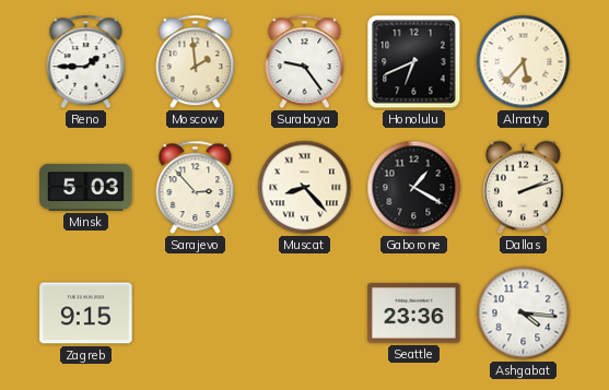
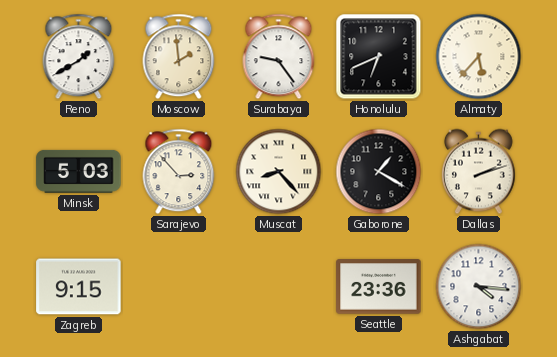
Reno: 1:45 -> 1:40
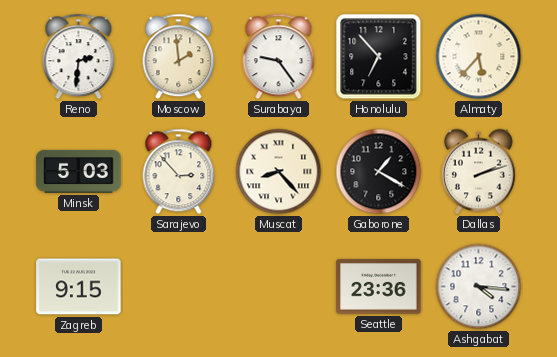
Reno: 1:40 -> 2:31
Honolulu: 6:41 -> 6:53
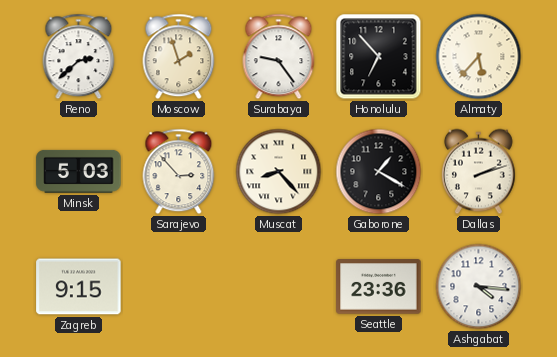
Reno: 2:31 -> 2:38
Moscow: 1:59 -> 1:57
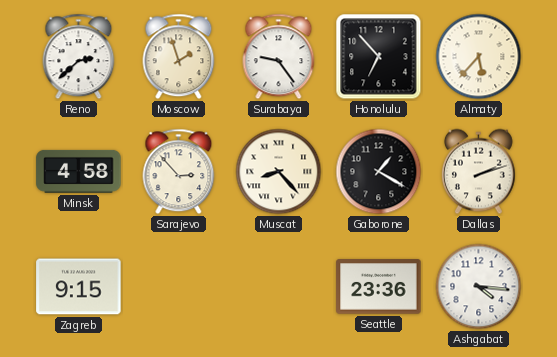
Minsk: 5:03 -> 4:58
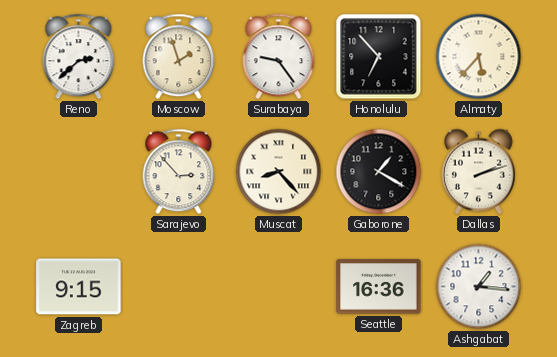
Minsk: 4:58 -> none
Seattle: 23:36 -> 16:36
Ashgabat: 4:16 -> 1:16
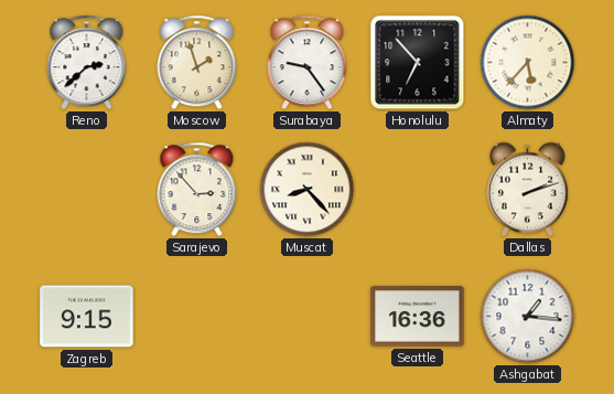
Gaborone: 1:20 -> none
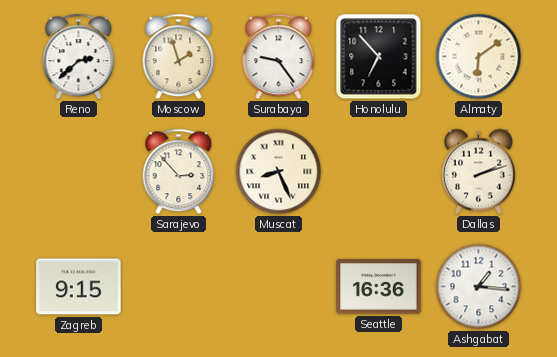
Almaty: 5:37 -> 6:09
Muscat: 8:23 -> 8:26
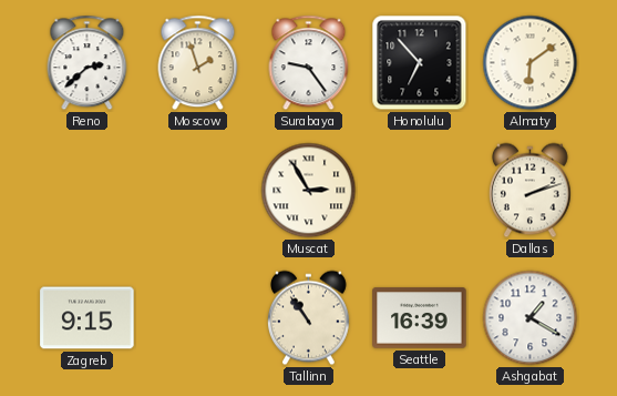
Sarajevo: 2:53 -> none
Muscat: 8:26 -> 2:55
Tallinn: none -> 10:54
Seattle: 16:36 -> 16:39
Ashgabat: 1:16 -> 1:20
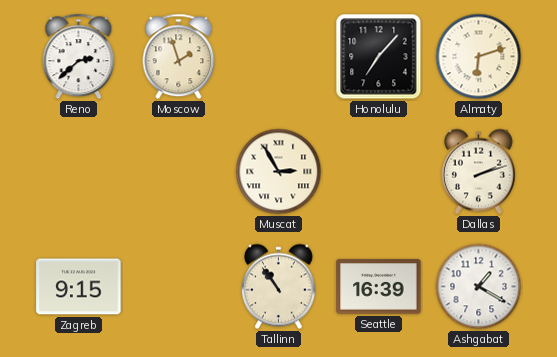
Surabaya: 9:24 -> none
Honolulu: 6:53 -> 7:07
Almaty: 6:09 -> 6:12
